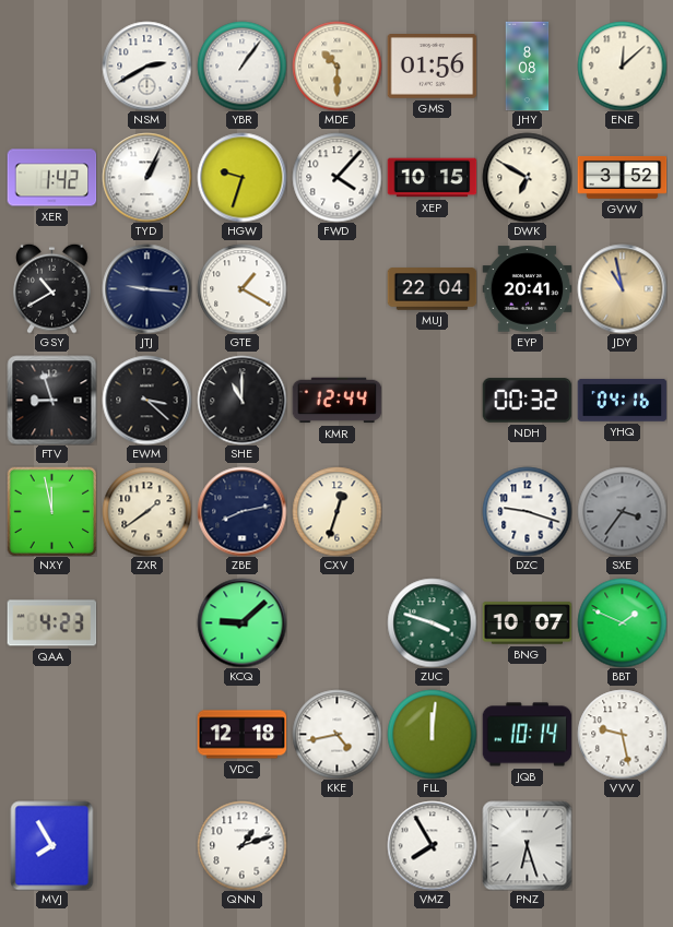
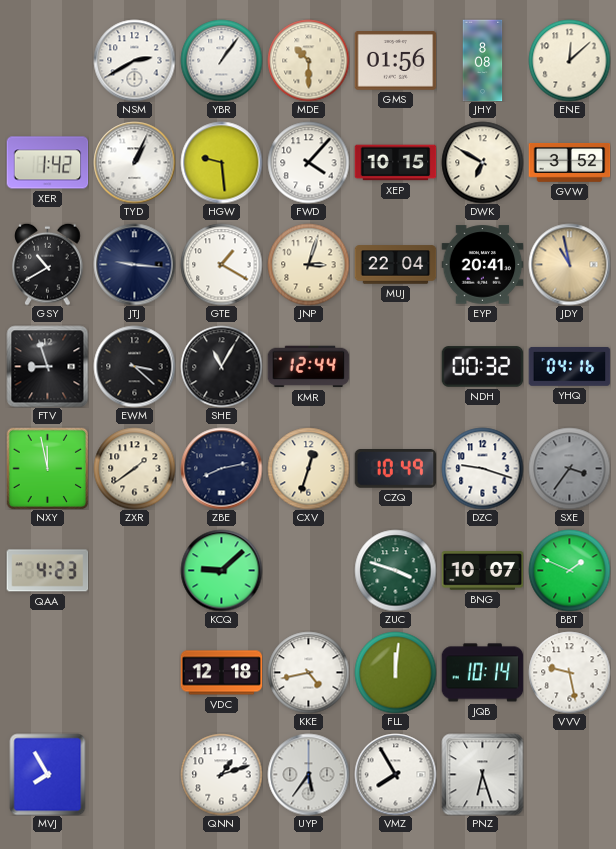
HGW: 9:33 -> 9:29
JNP: none -> 3:03
SHE: 11:00 -> 11:05
CZQ: none -> 10:49
UYP: none -> 5:36
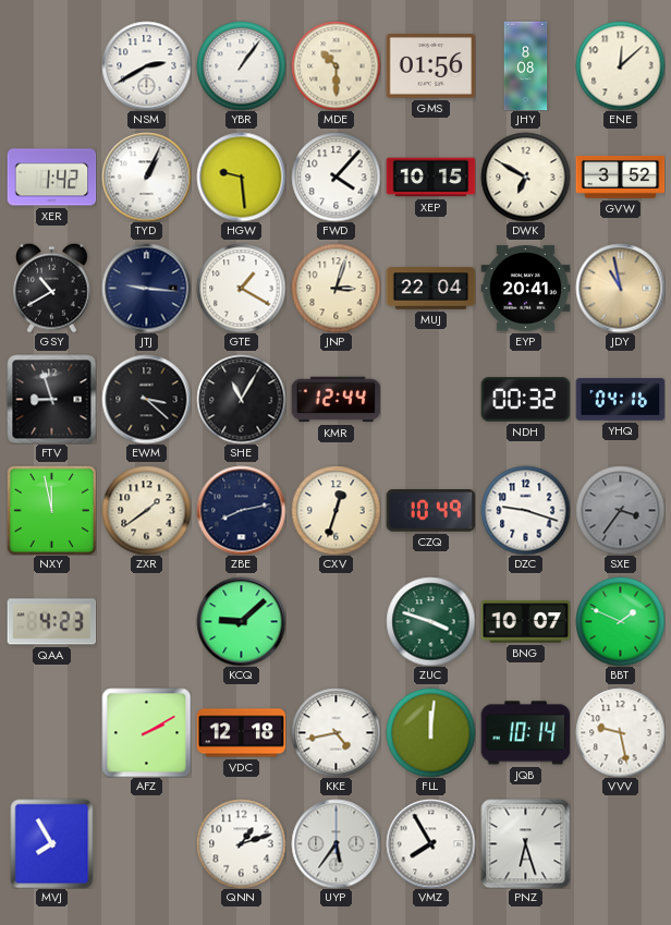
AFZ: none -> 2:10
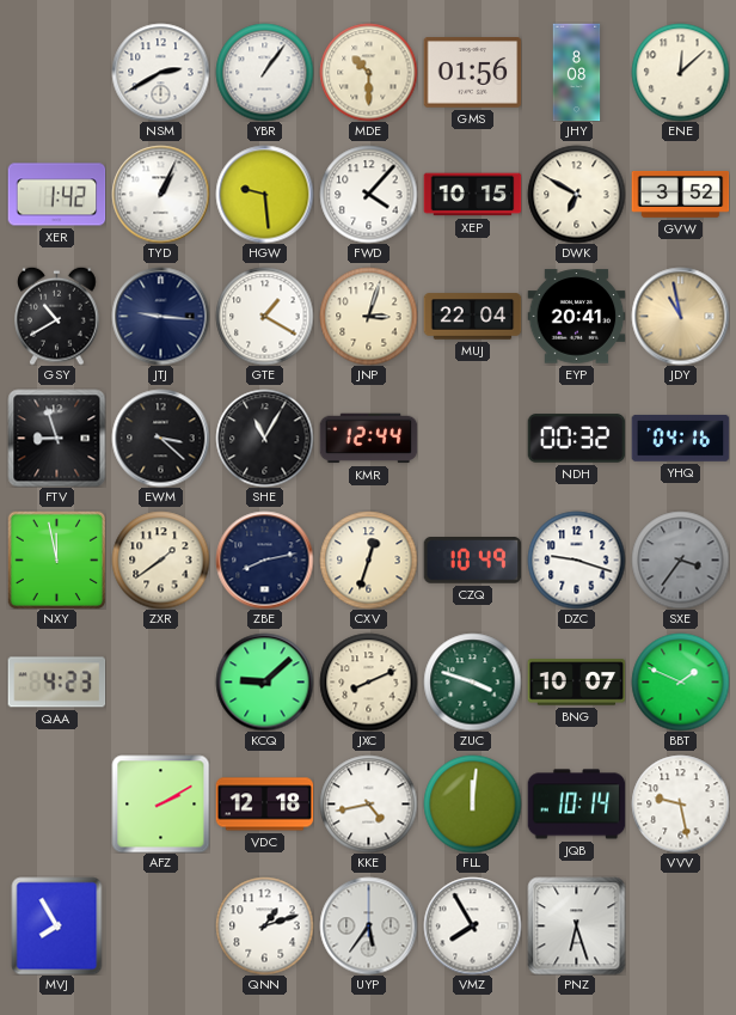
JXC: none -> 8:11
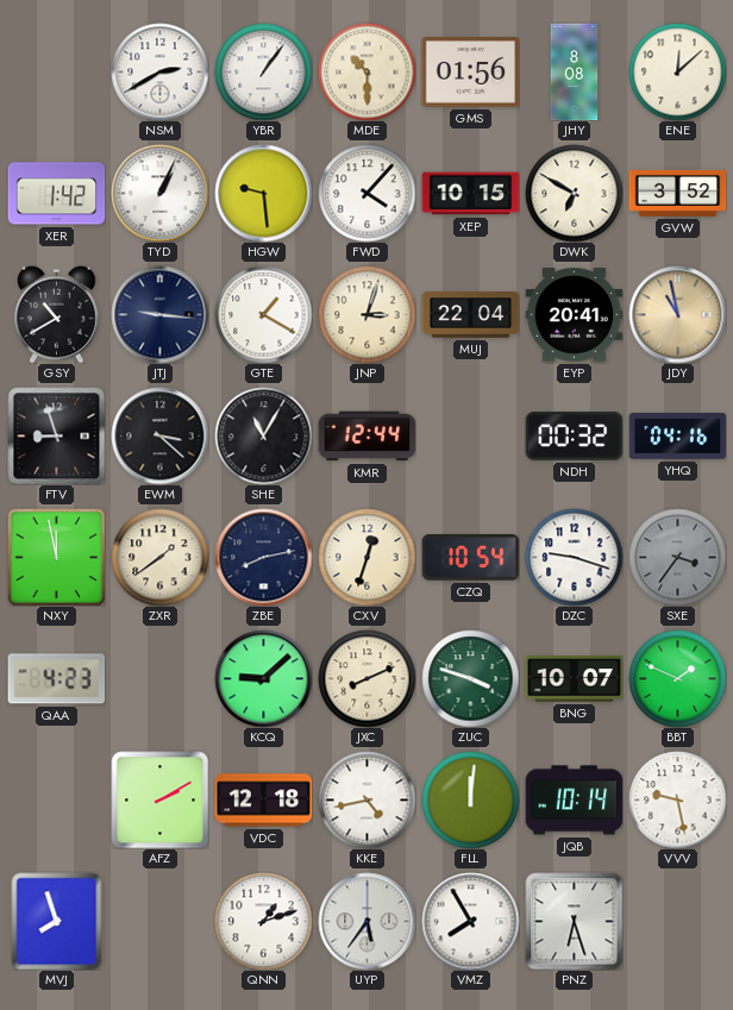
CZQ: 10:49 -> 10:54
MVJ: 7:55 -> 7:57
